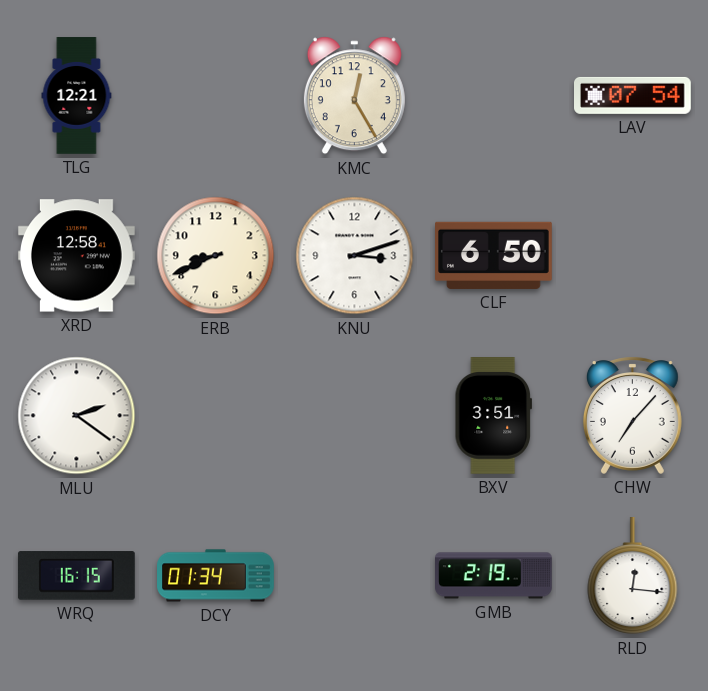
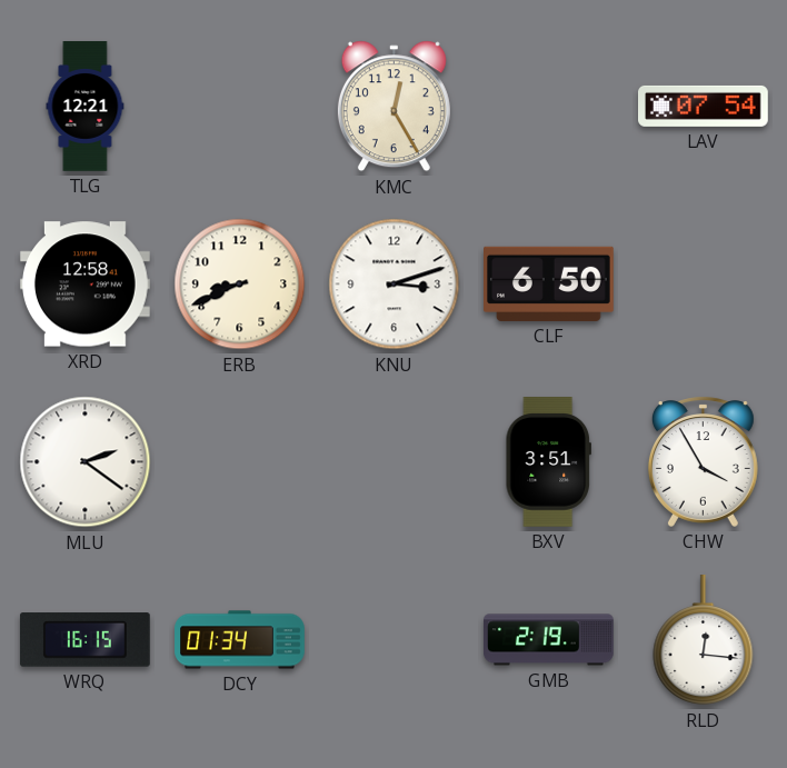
CHW: 7:07 -> 3:55
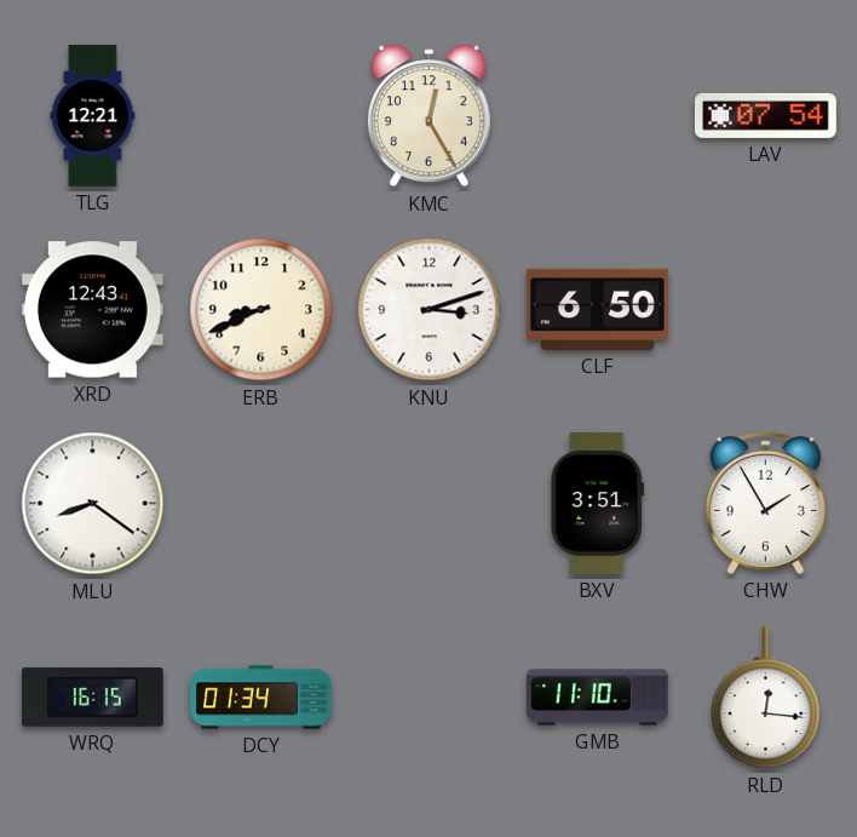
XRD: 12:58 -> 12:43
MLU: 2:21 -> 8:21
CHW: 3:55 -> 1:55
GMB: 2:19 -> 11:10
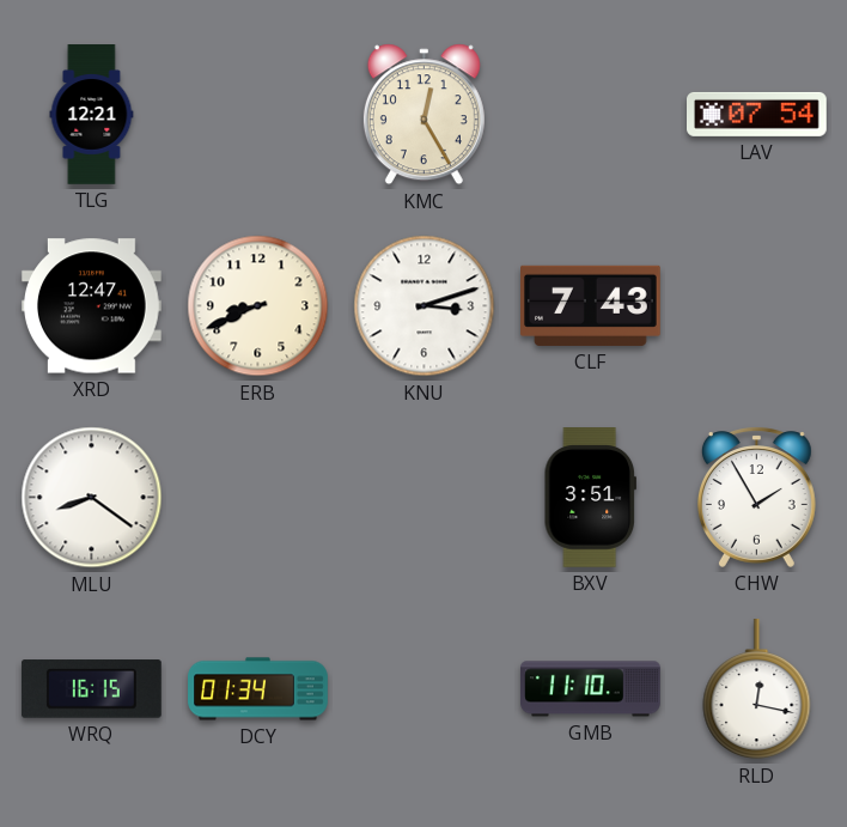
XRD: 12:43 -> 12:47
CLF: 6:50 -> 7:43
RLD: 12:16 -> 12:17
